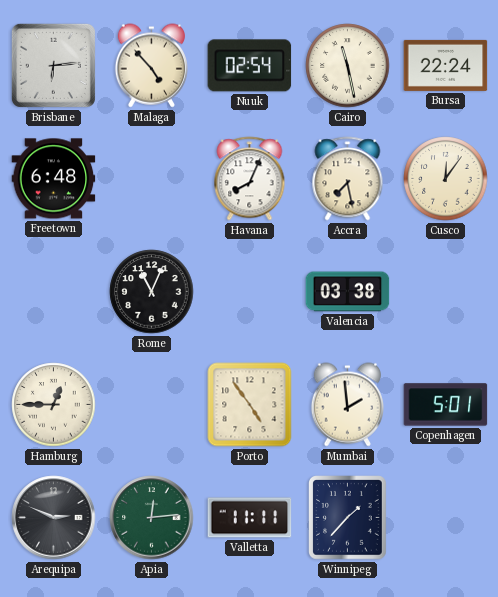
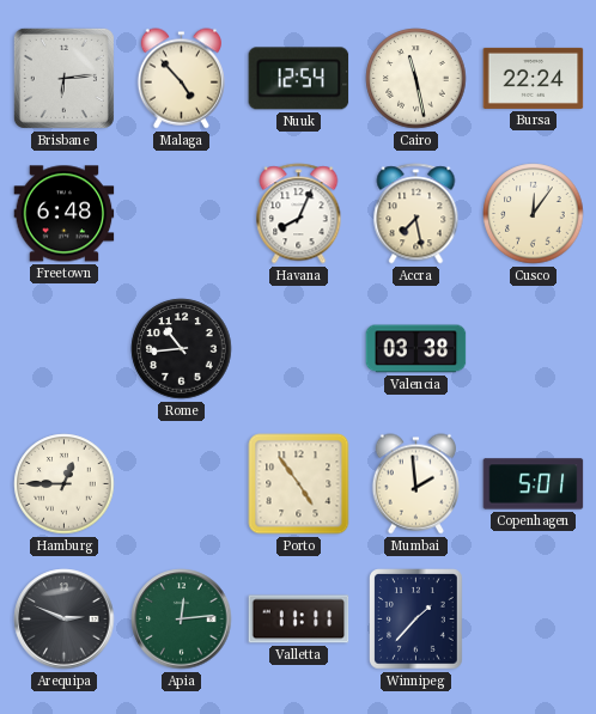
Nuuk: 02:54 -> 12:54
Rome: 11:04 -> 10:44
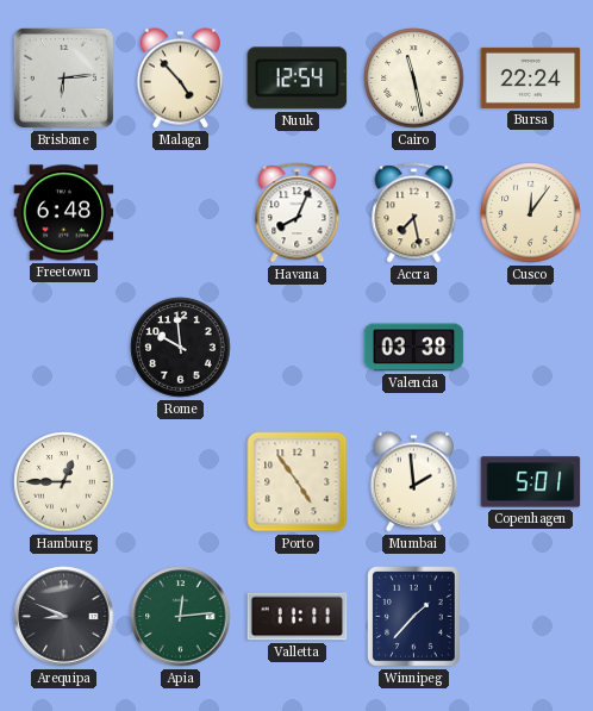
Rome: 10:44 -> 9:59
Arequipa: 2:49 -> 8:49
